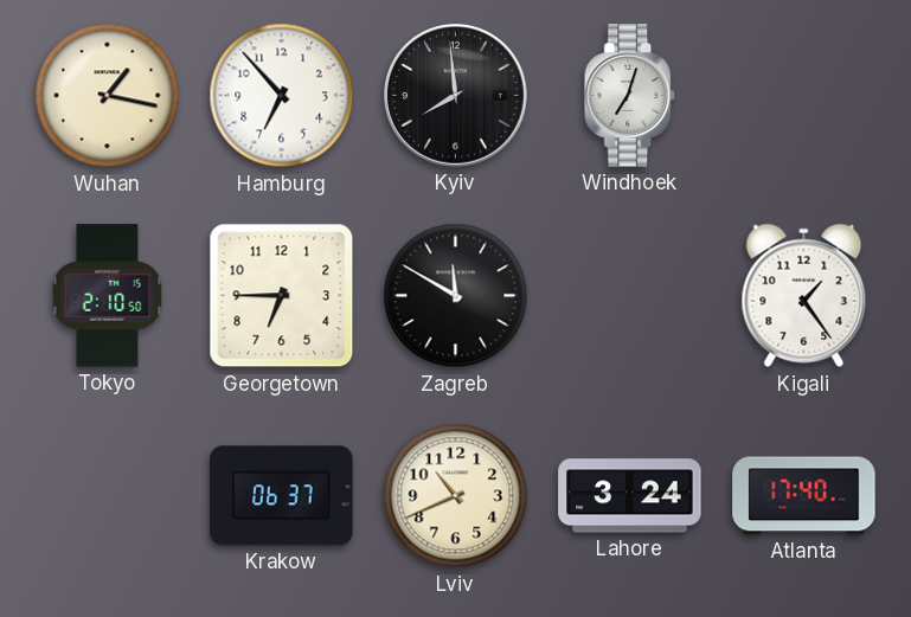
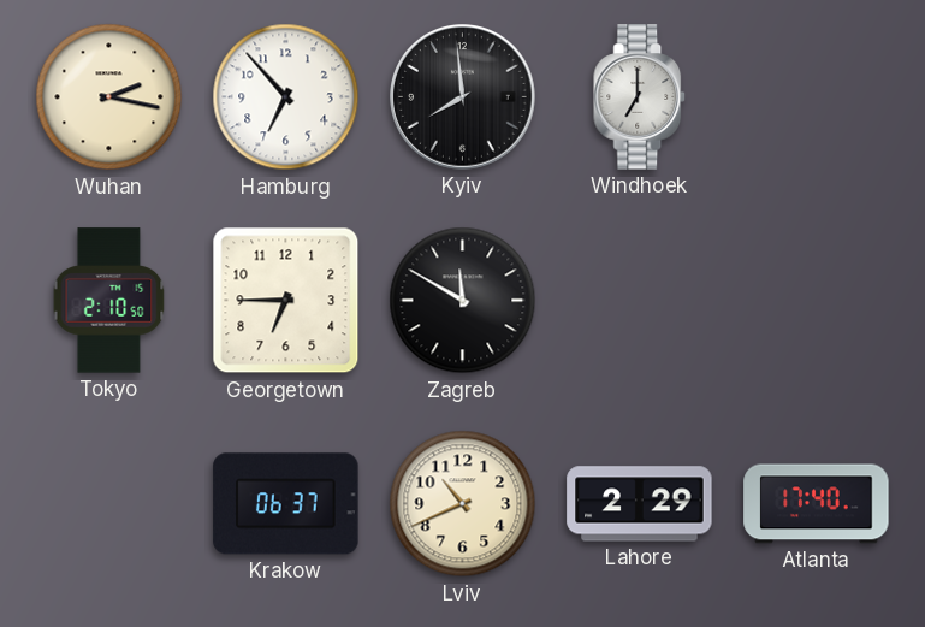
Wuhan: 1:17 -> 2:17
Windhoek: 7:03 -> 7:00
Kigali: 1:24 -> none
Lahore: 3:24 -> 2:29
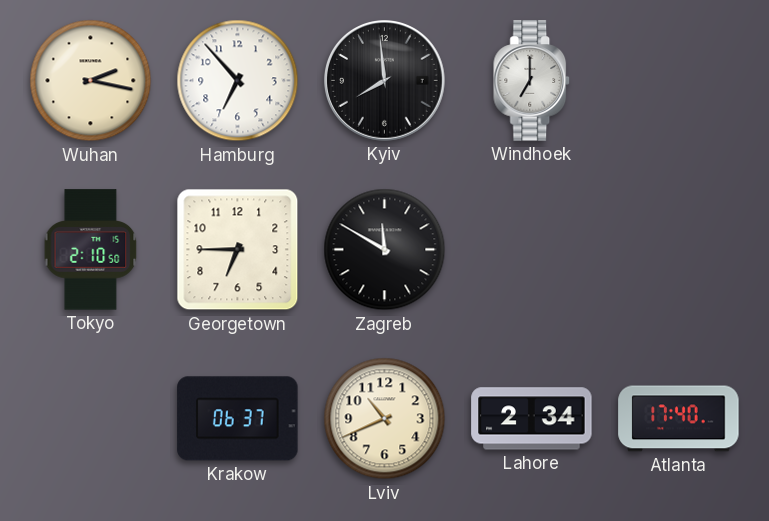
Lahore: 2:29 -> 2:34
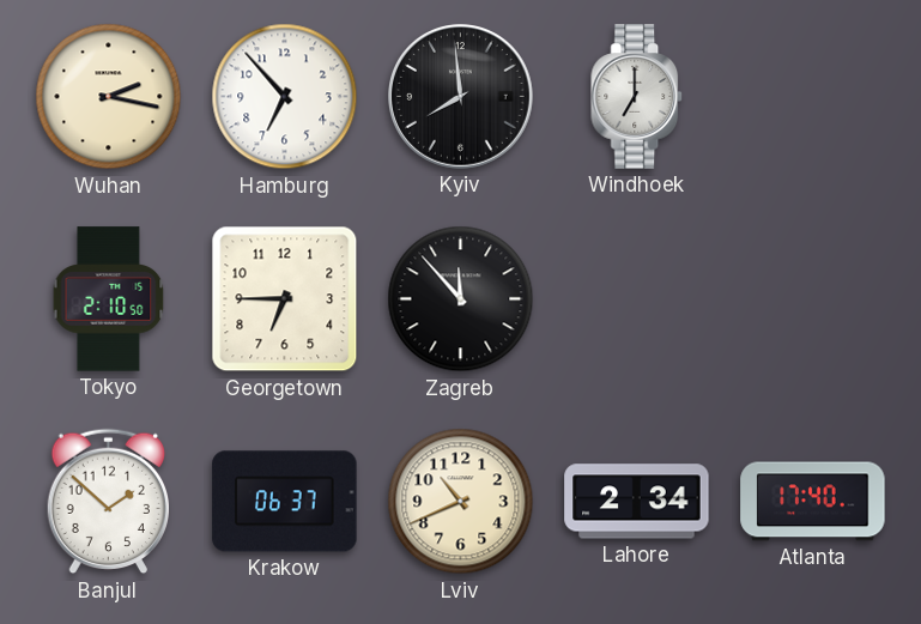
Zagreb: 11:50 -> 11:53
Banjul: none -> 1:52
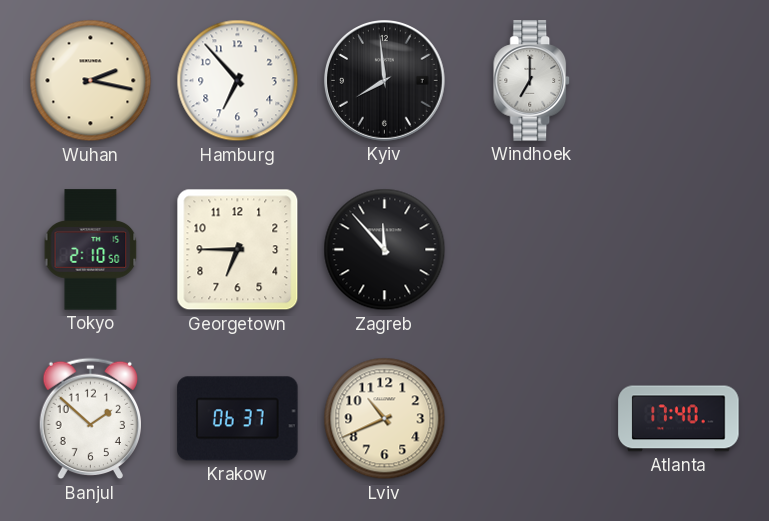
Lahore: 2:34 -> none
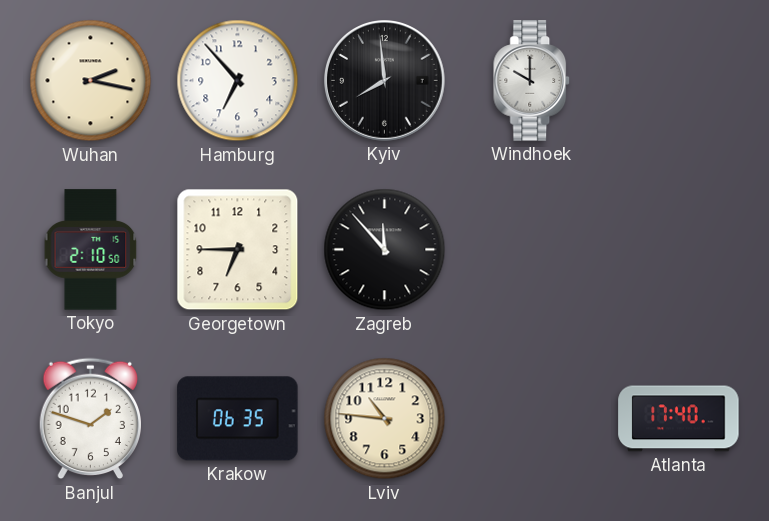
Windhoek: 7:00 -> 10:00
Banjul: 1:52 -> 1:48
Krakow: 06:37 -> 06:35
Lviv: 10:41 -> 10:46
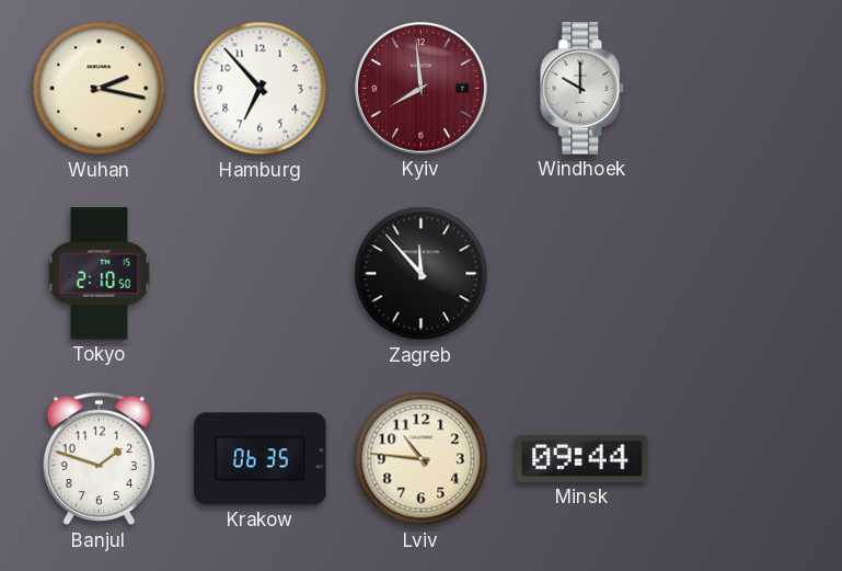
Kyiv dial: black -> burgundy
Georgetown: 6:45 -> none
Minsk: none -> 09:44
Atlanta: 17:40 -> none
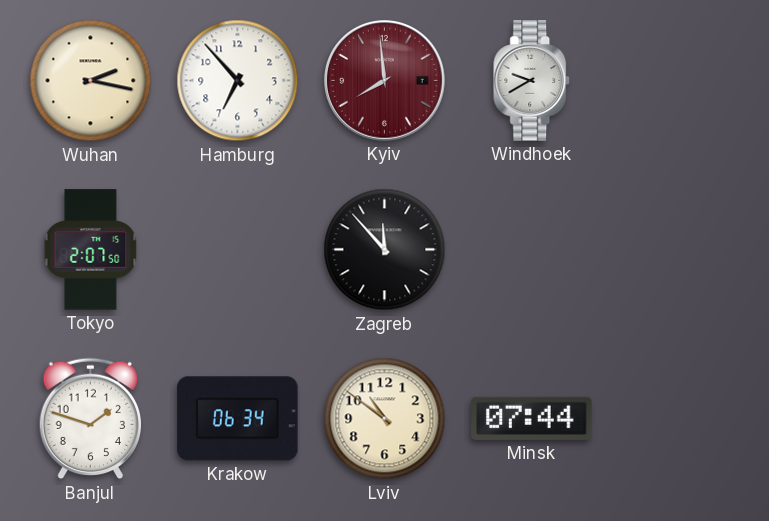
Windhoek: 10:00 -> 9:40
Tokyo: 2:10 -> 2:07
Krakow: 06:35 -> 06:34
Lviv: 10:46 -> 10:51
Minsk: 09:44 -> 07:44
